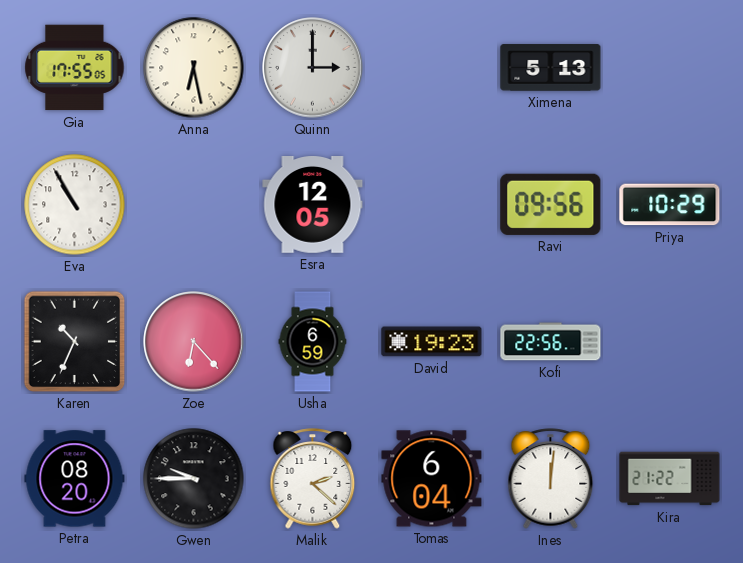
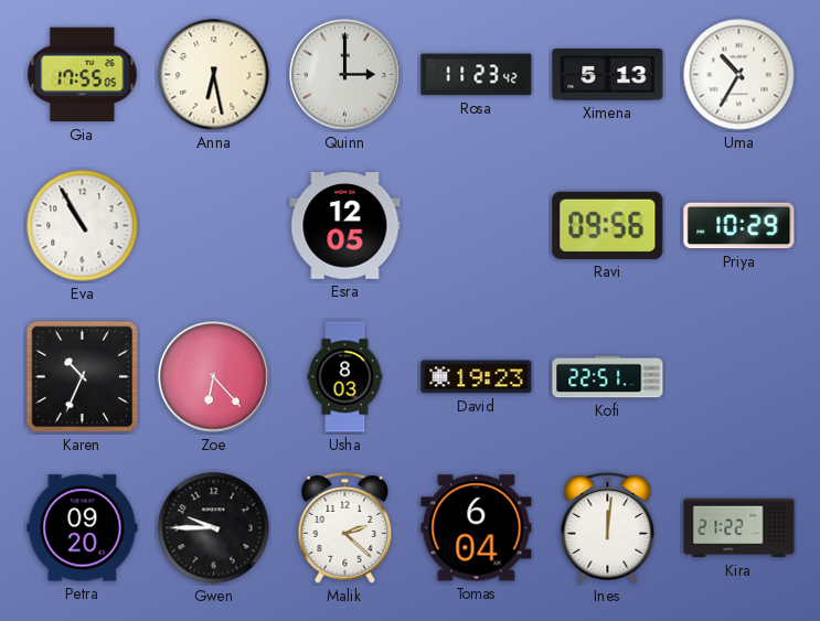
Rosa: none -> 11:23
Uma: none -> 10:35
Usha: 6:59 -> 8:03
Kofi: 22:56 -> 22:51
Petra: 08:20 -> 09:20
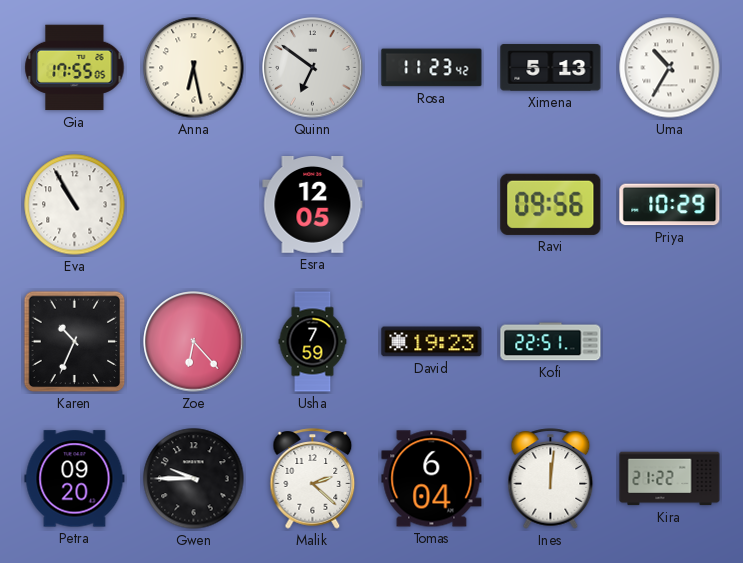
Quinn: 3:00 -> 6:51
Usha: 8:03 -> 7:59
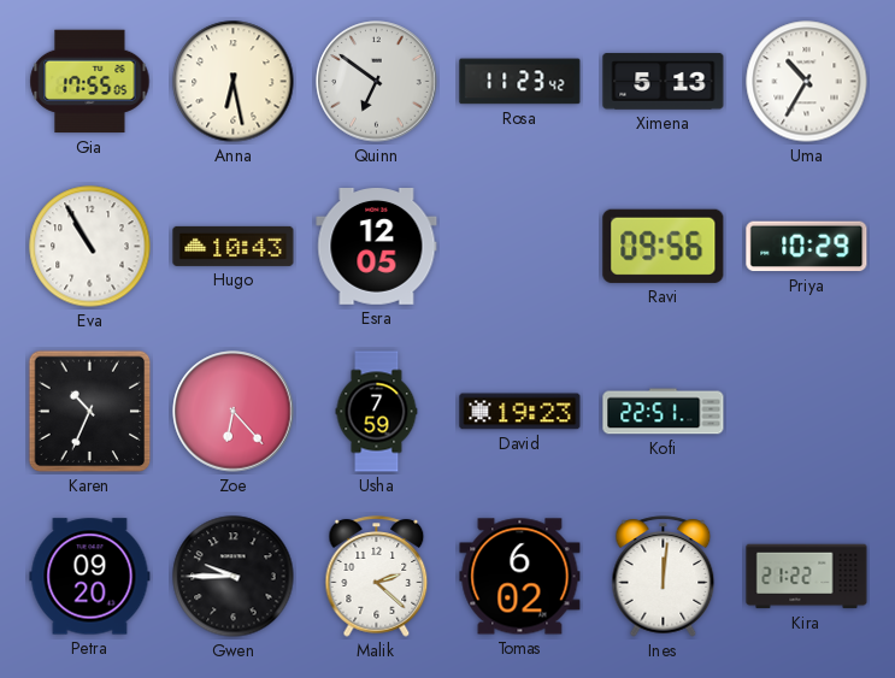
Hugo: none -> 10:43
Tomas: 6:04 -> 6:02
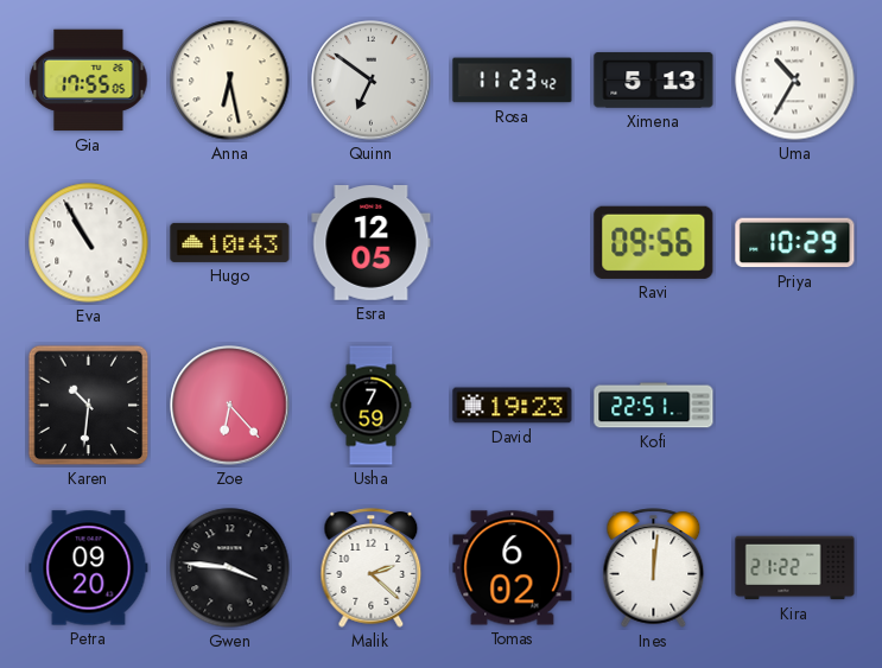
Karen: 10:34 -> 10:31
Gwen: 9:45 -> 3:46
